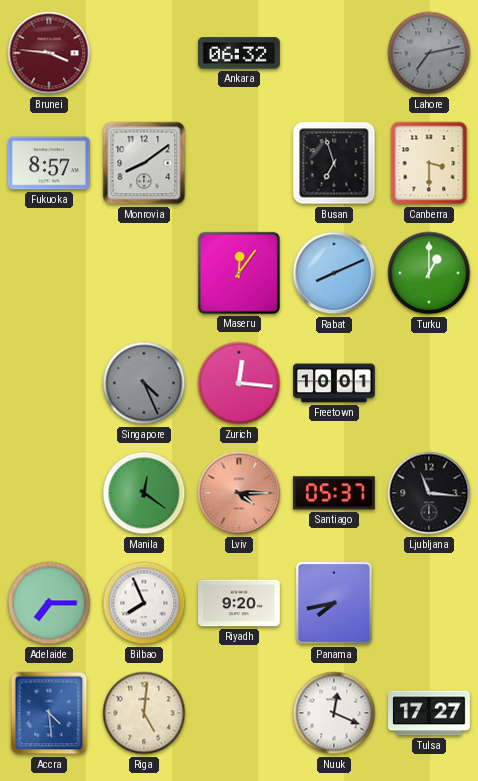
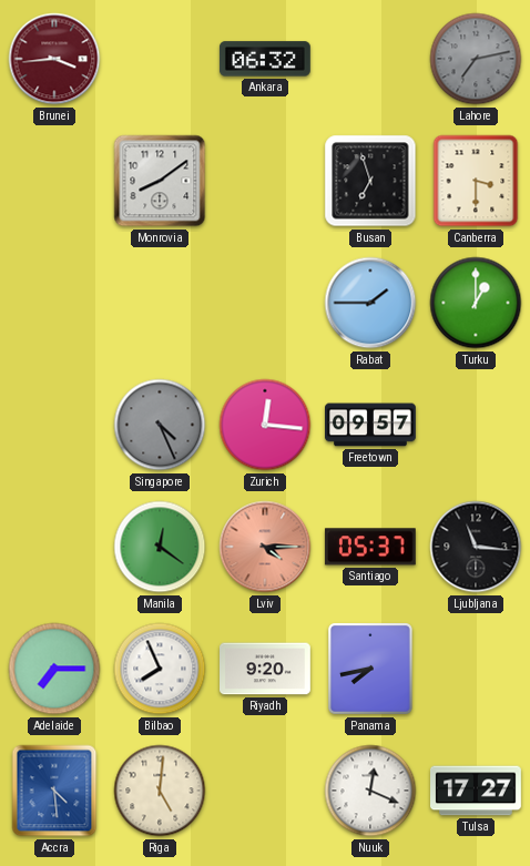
Brunei: 3:46 -> 3:44
Fukuoka: 8:57 -> none
Maseru: 12:06 -> none
Rabat: 8:11 -> 1:45
Freetown: 10:01 -> 09:57
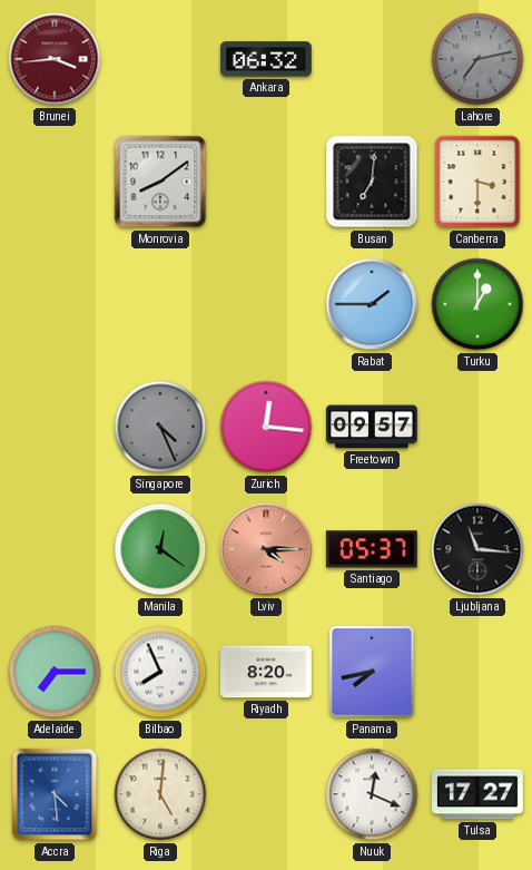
Busan: 6:57 -> 7:01
Riyadh: 9:20 -> 8:20
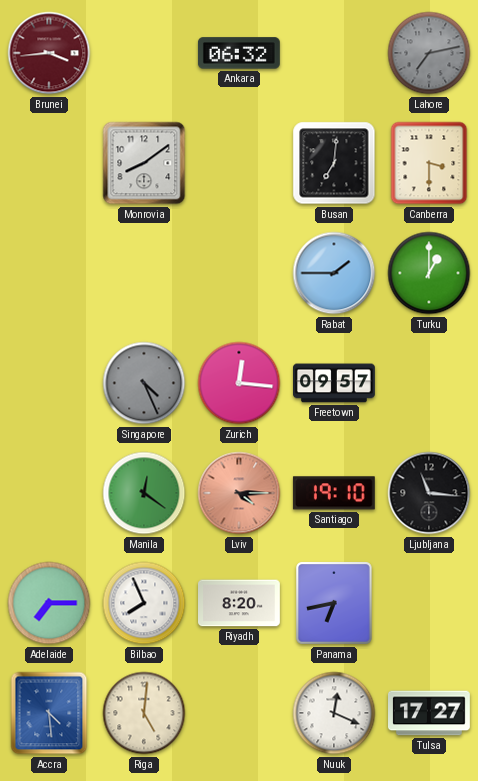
Santiago: 05:37 -> 19:10
Panama: 7:43 -> 6:43
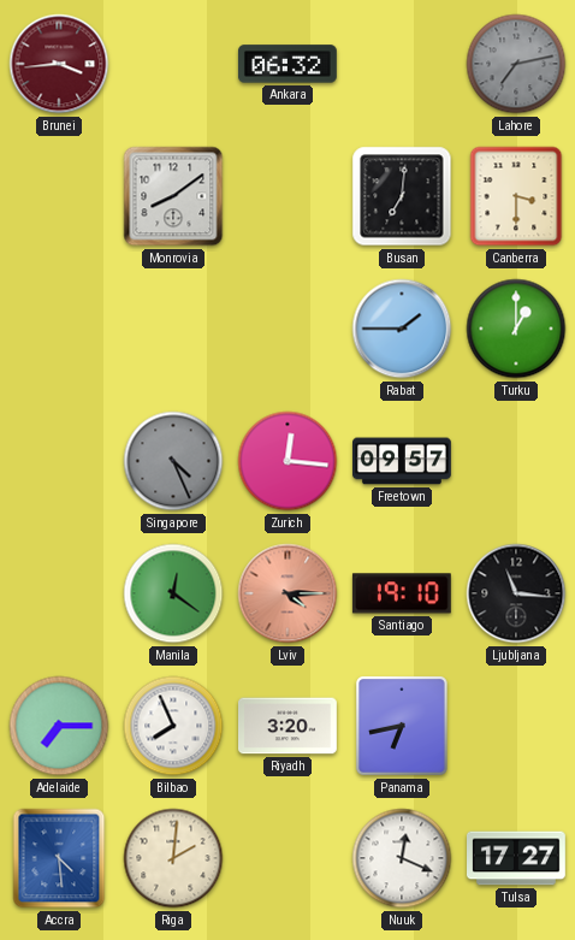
Riyadh: 8:20 -> 3:20
Riga: 5:01 -> 2:01
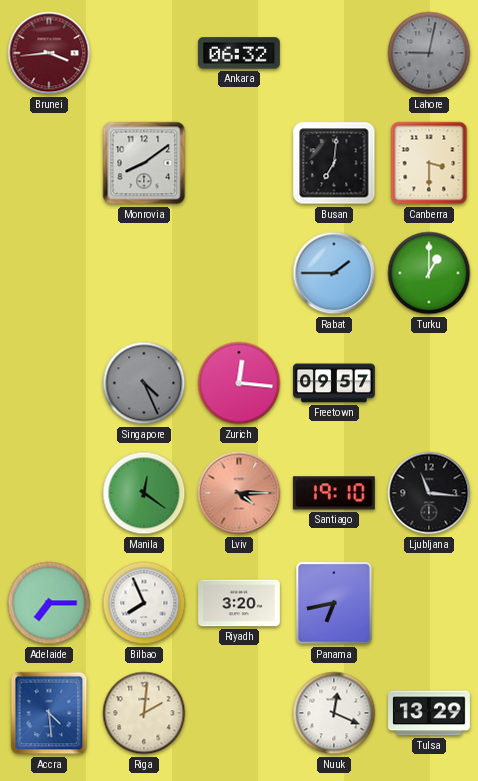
Lahore: 7:13 -> 9:02
Tulsa: 17:27 -> 13:29
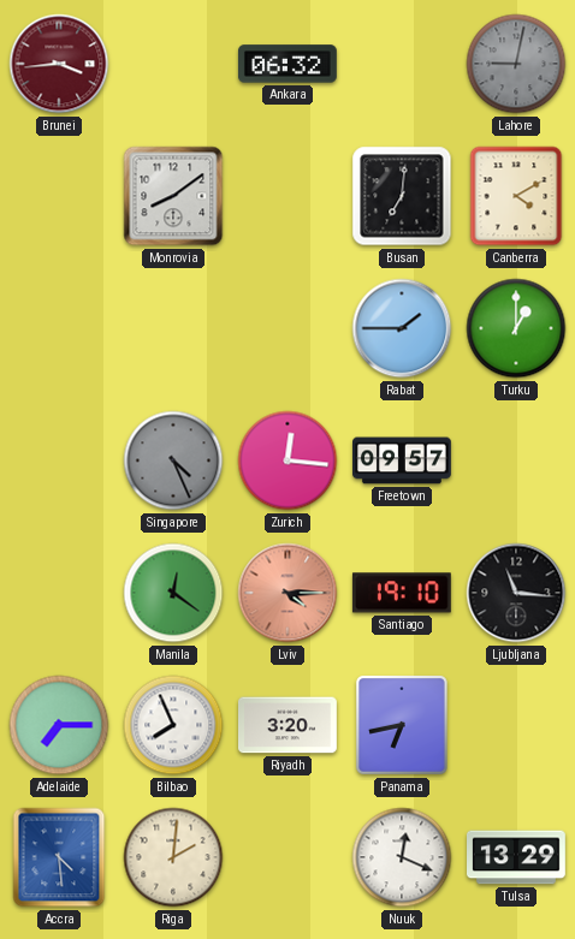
Canberra: 3:30 -> 4:10
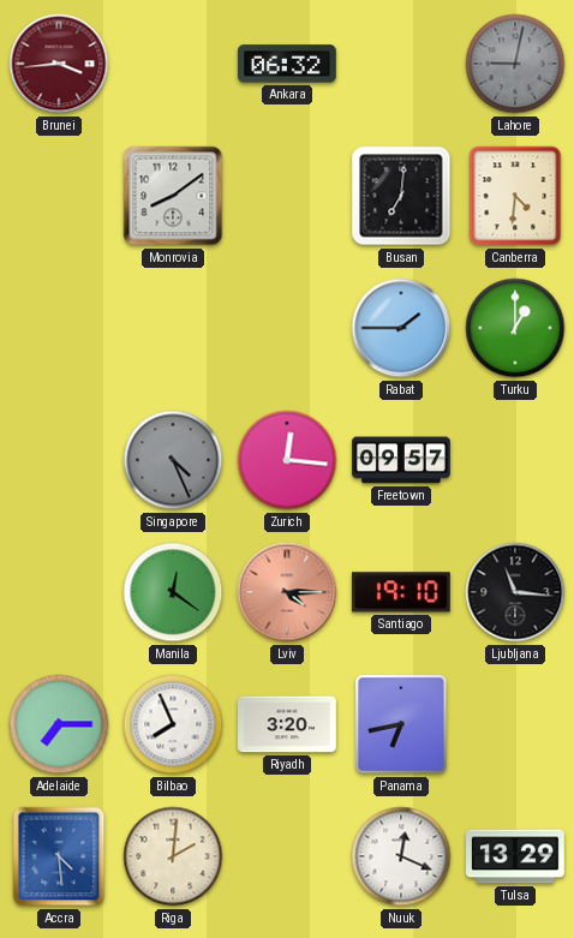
Canberra: 4:10 -> 4:31
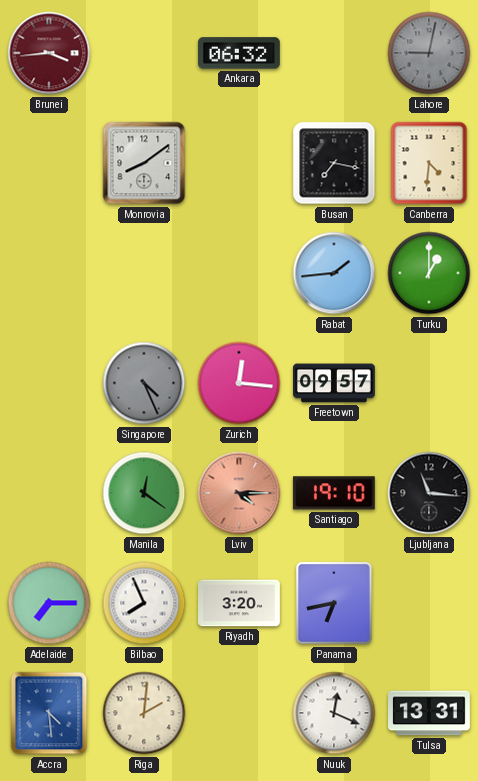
Busan: 7:01 -> 7:17
Rabat: 1:45 -> 1:44
Tulsa: 13:29 -> 13:31
